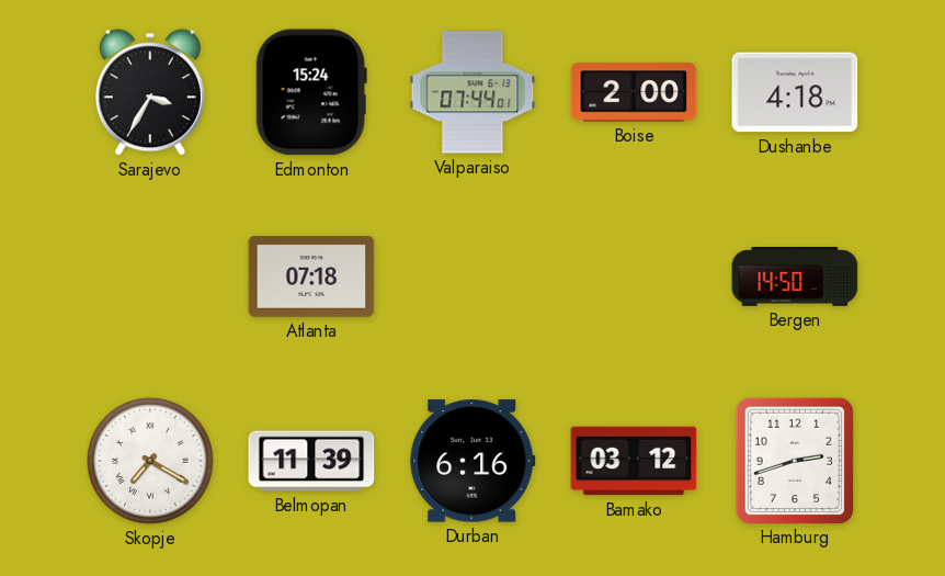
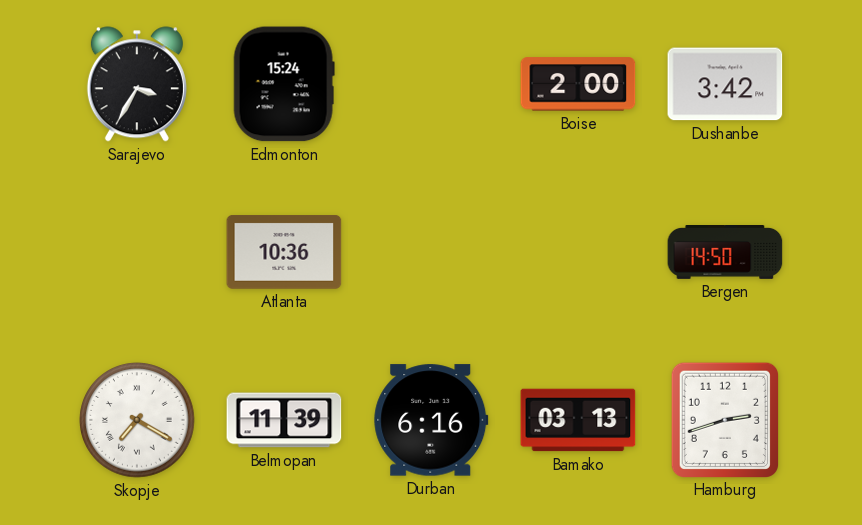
Valparaiso: 07:44 -> none
Dushanbe: 4:18 -> 3:42
Atlanta: 07:18 -> 10:36
Bamako: 03:12 -> 03:13
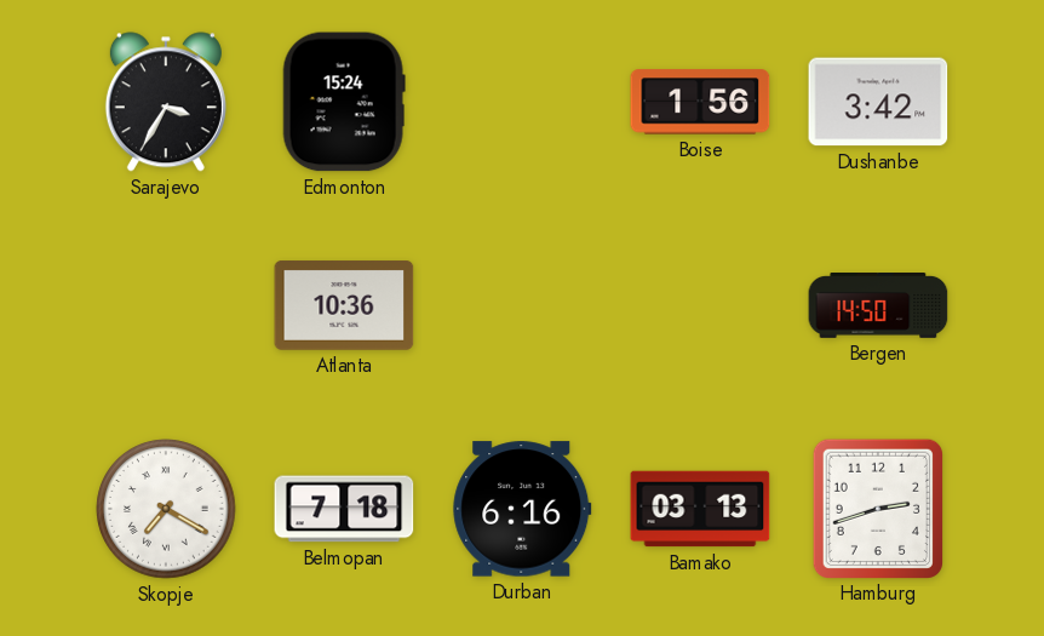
Boise: 2:00 -> 1:56
Belmopan: 11:39 -> 7:18
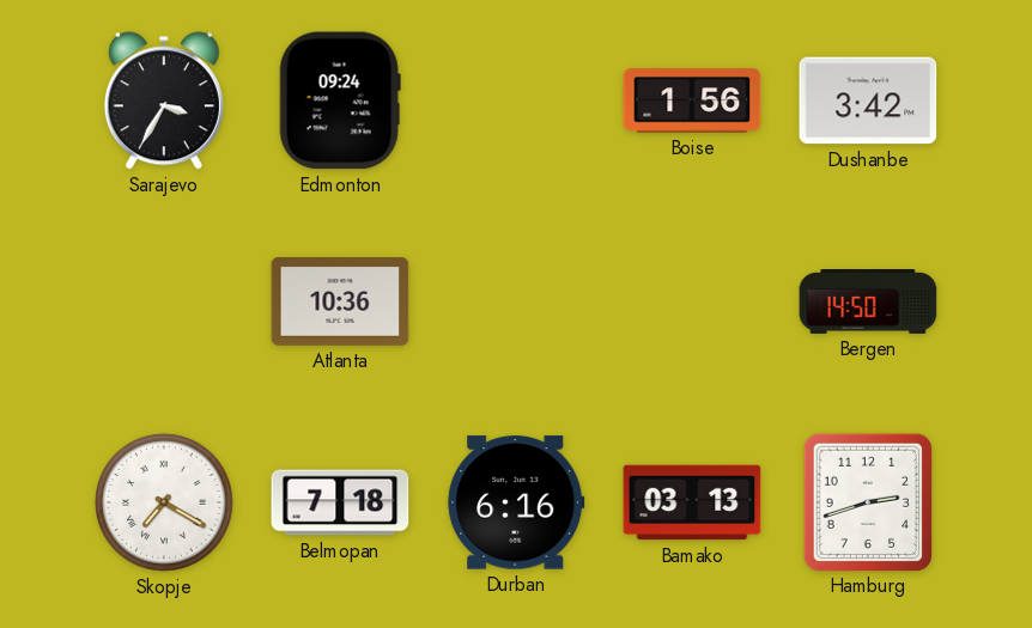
Edmonton: 15:24 -> 09:24
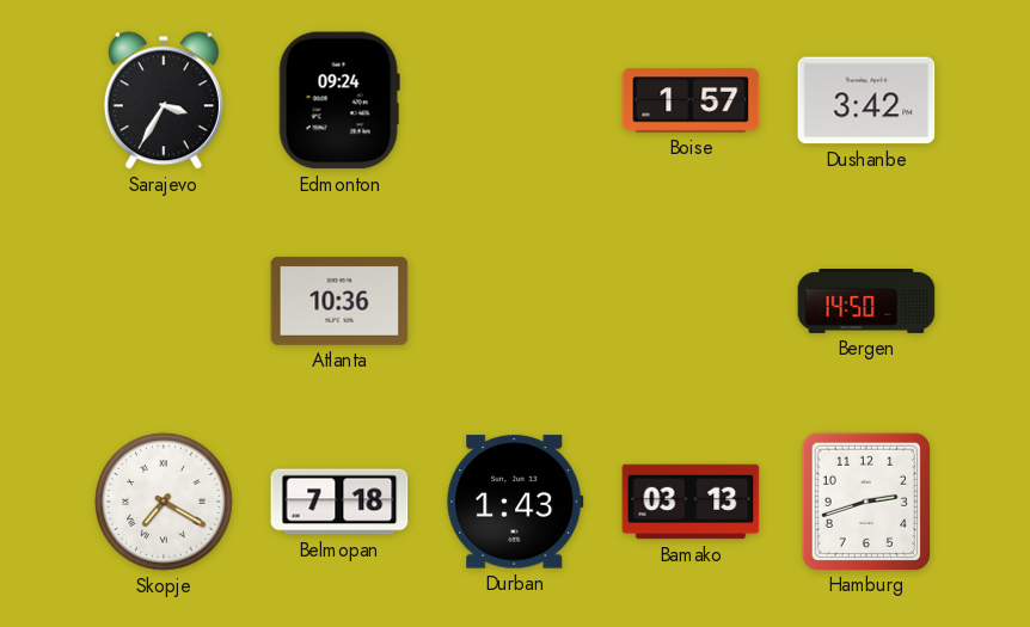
Boise: 1:56 -> 1:57
Durban: 6:16 -> 1:43
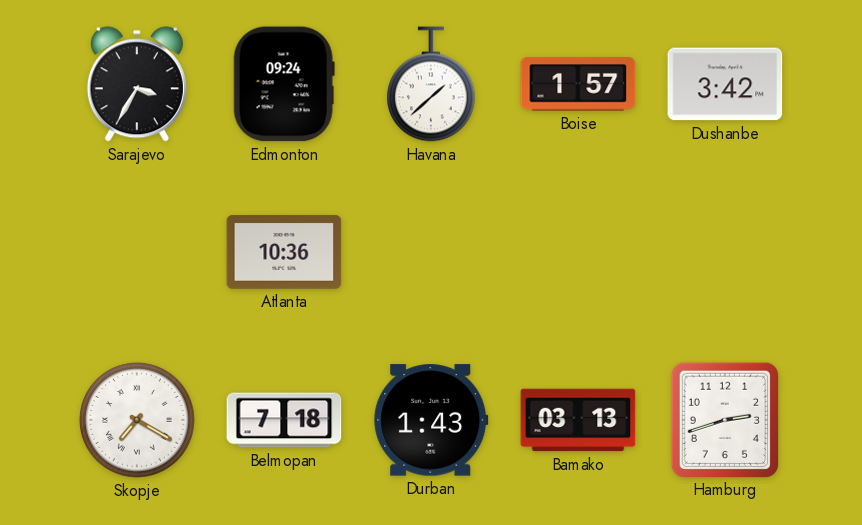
Havana: none -> 1:38
Bergen: 14:50 -> none
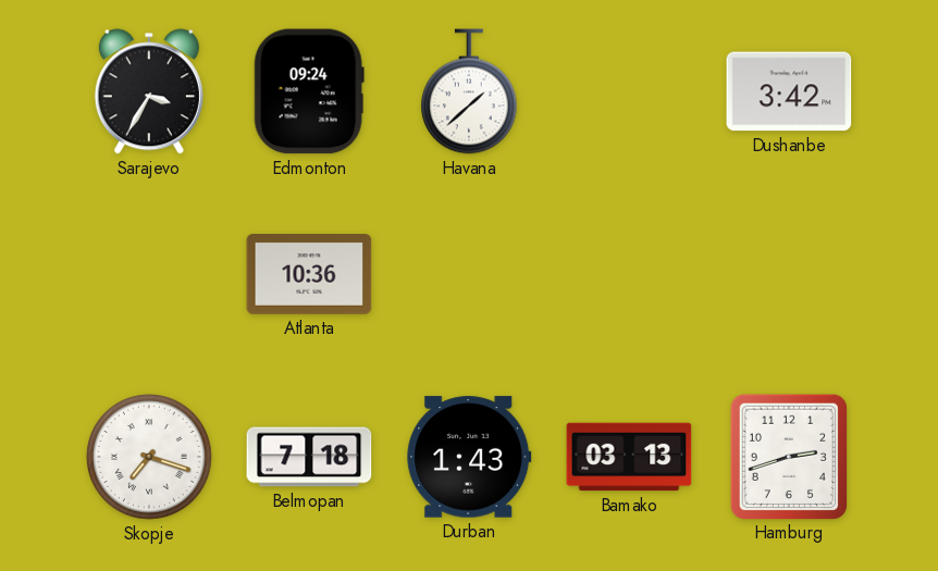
Boise: 1:57 -> none
Skopje: 7:20 -> 7:18
